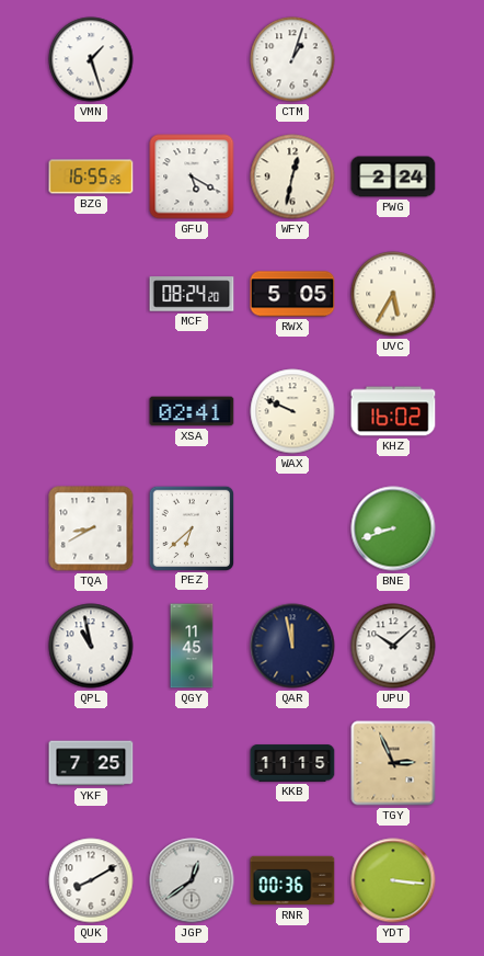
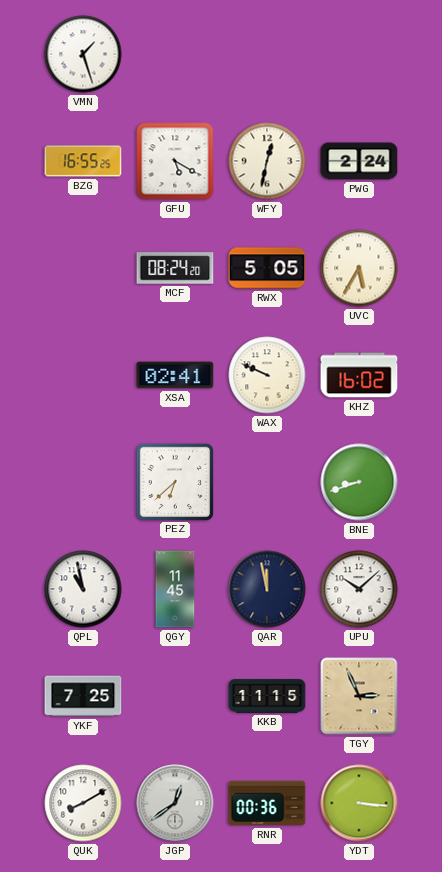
CTM: 1:03 -> none
TQA: 8:40 -> none
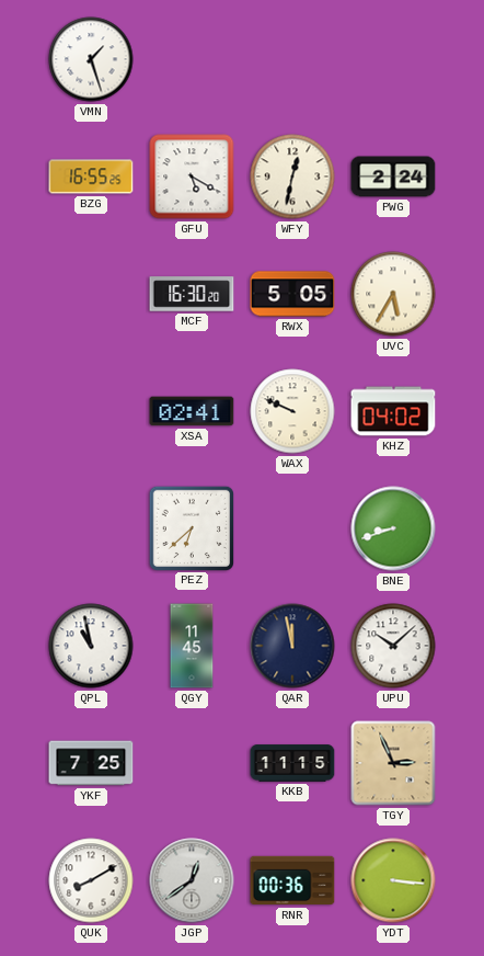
MCF: 08:24 -> 16:30
KHZ: 16:02 -> 04:02
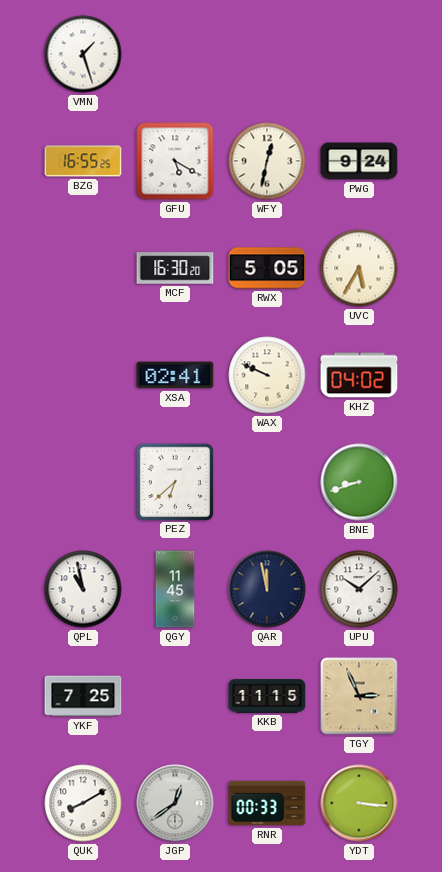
PWG: 2:24 -> 9:24
RNR: 00:36 -> 00:33
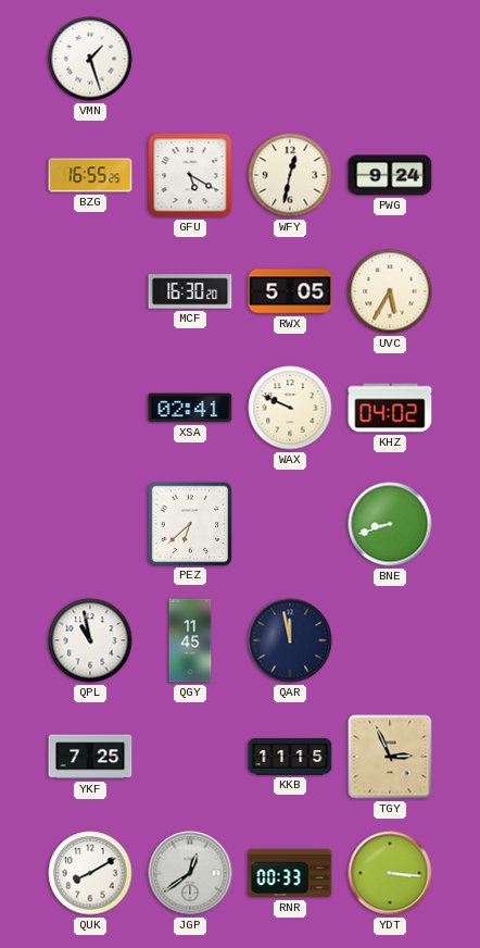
UPU: 10:08 -> none
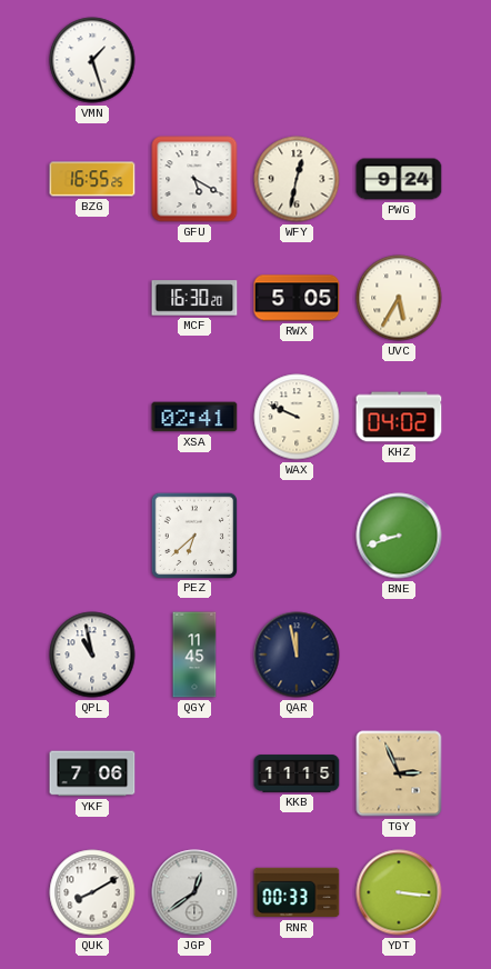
YKF: 7:25 -> 7:06
